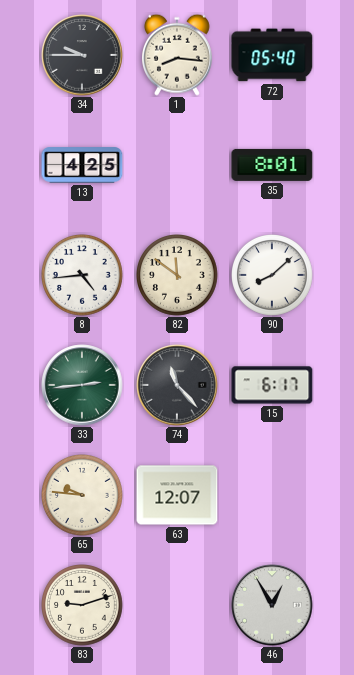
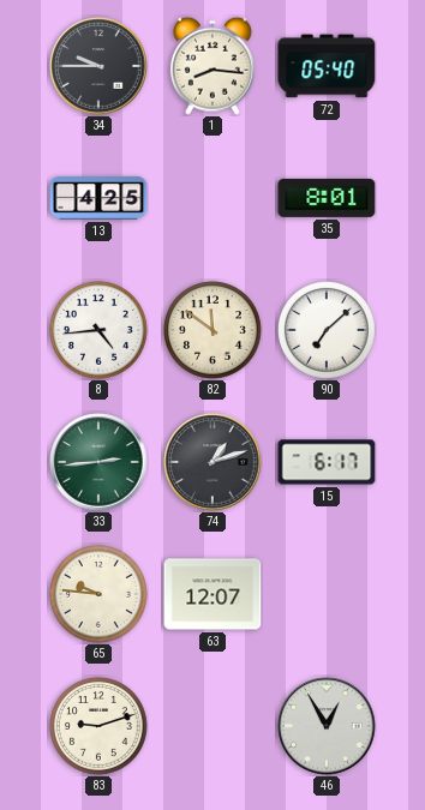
90: 8:08 -> 7:08
74: 11:23 -> 1:12
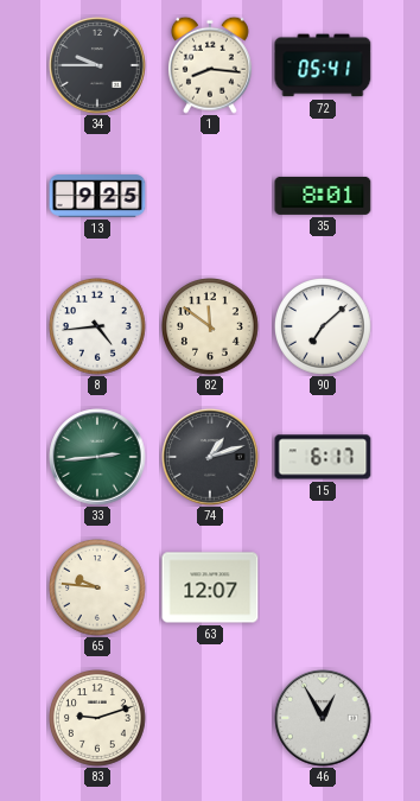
72: 05:40 -> 05:41
13: 4:25 -> 9:25
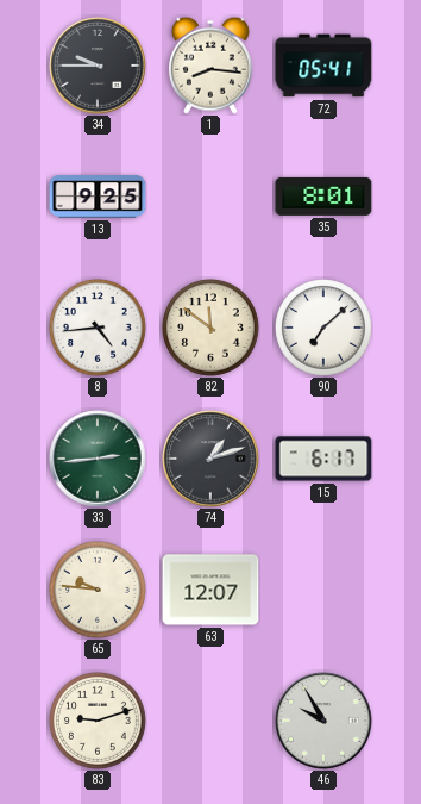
46: 12:55 -> 9:55
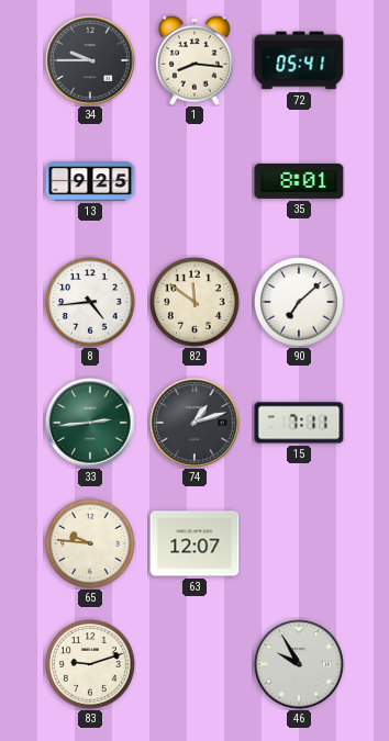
15: 6:17 -> 7:11
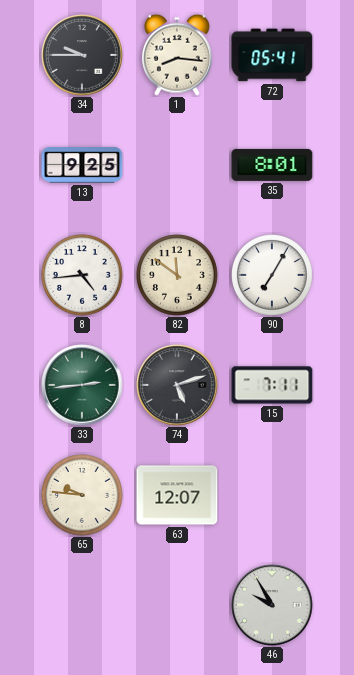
90: 7:08 -> 7:05
74: 1:12 -> 5:12
83: 9:12 -> none
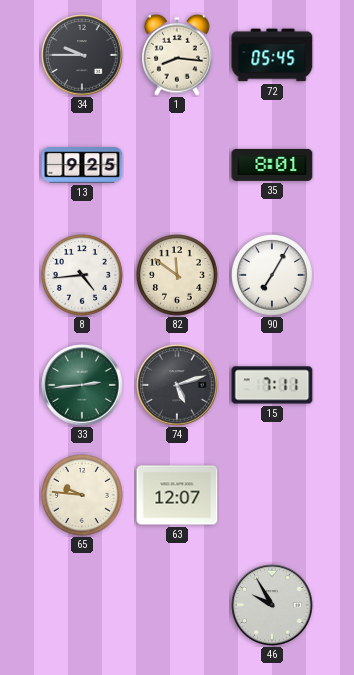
72: 05:41 -> 05:45
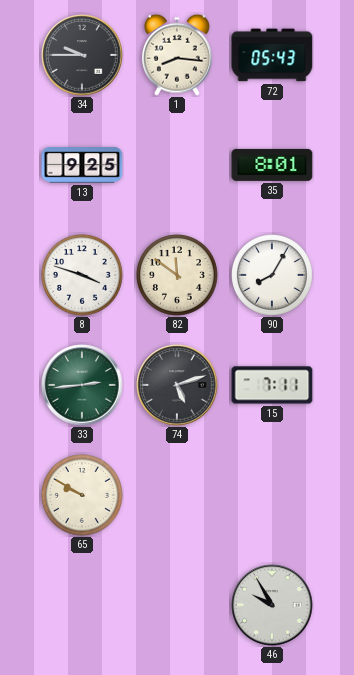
72: 05:45 -> 05:43
8: 4:44 -> 3:48
90: 7:05 -> 8:05
65: 9:46 -> 9:50
63: 12:07 -> none
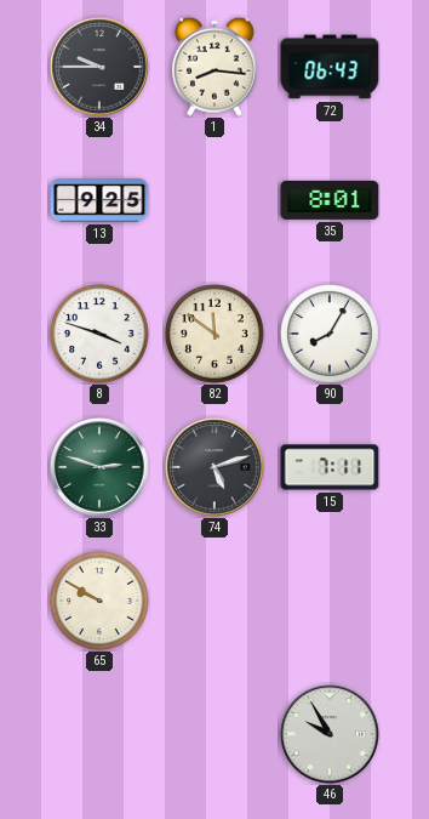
72: 05:43 -> 06:43
33: 2:44 -> 2:48
